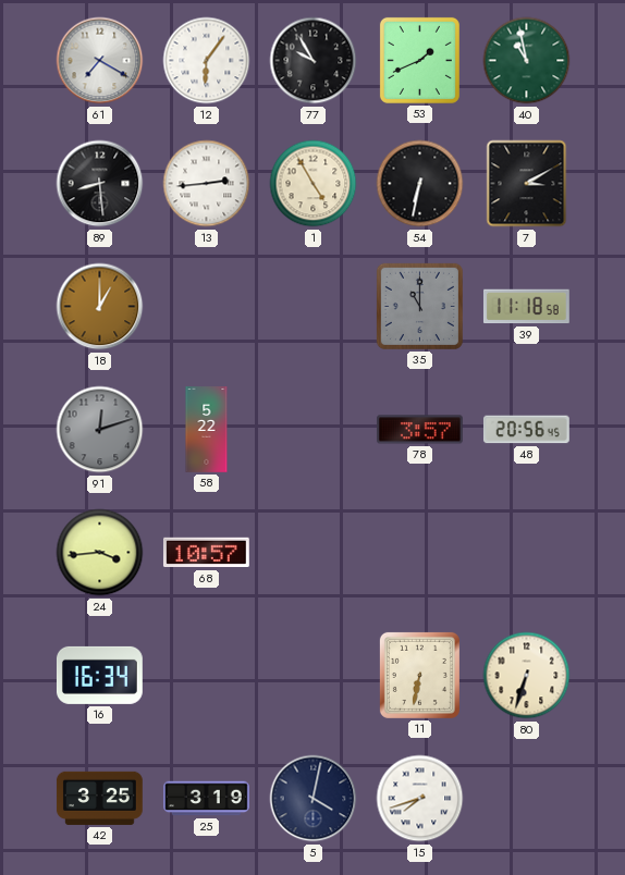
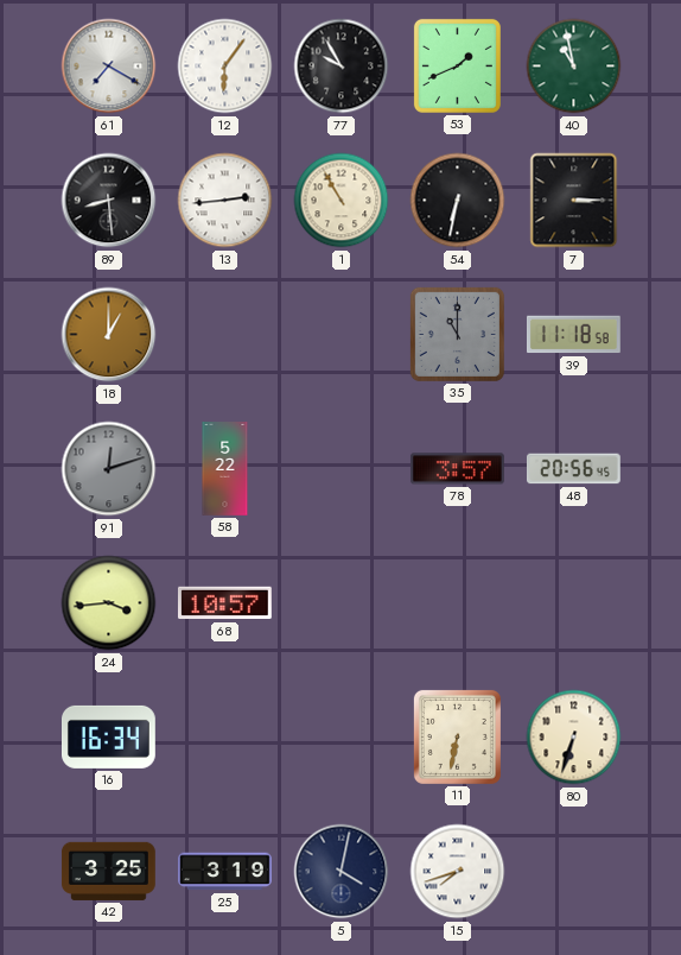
1: 4:55 -> 10:55
7: 3:10 -> 3:15
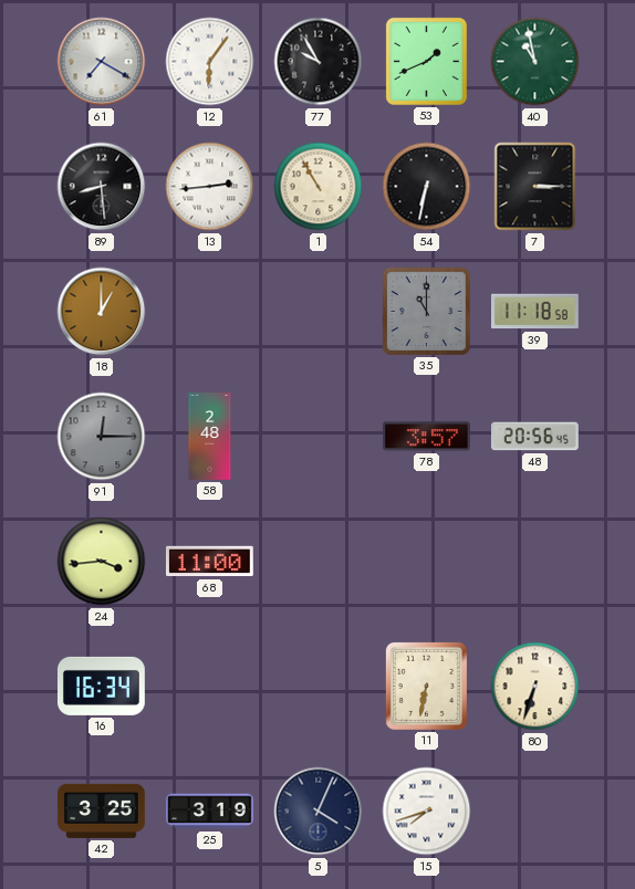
91: 12:12 -> 12:15
58: 5:22 -> 2:48
68: 10:57 -> 11:00
5: 4:02 -> 4:04
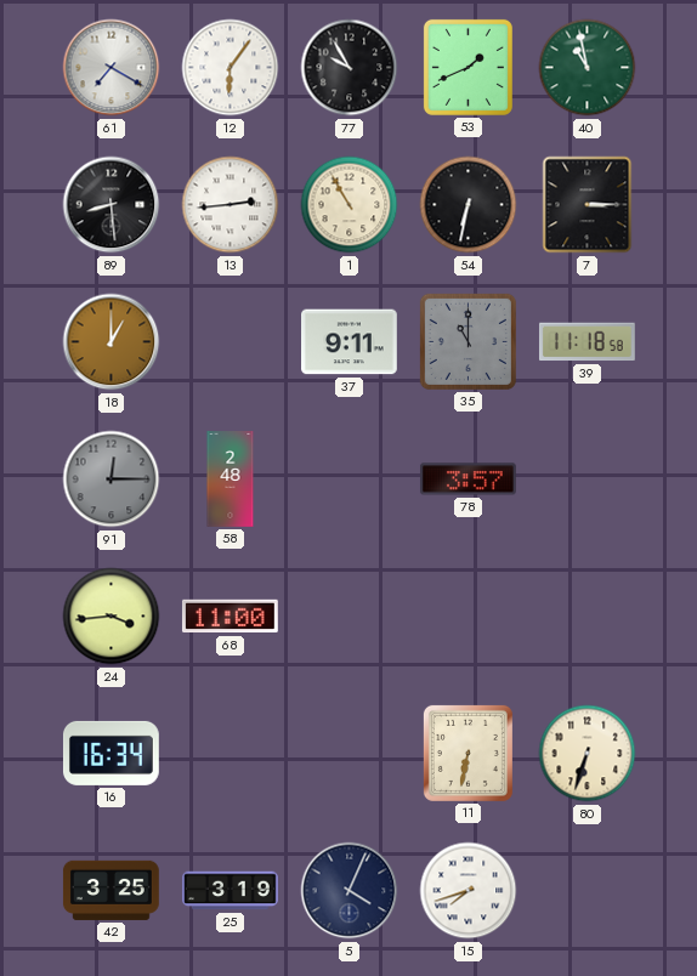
37: none -> 9:11
48: 20:56 -> none
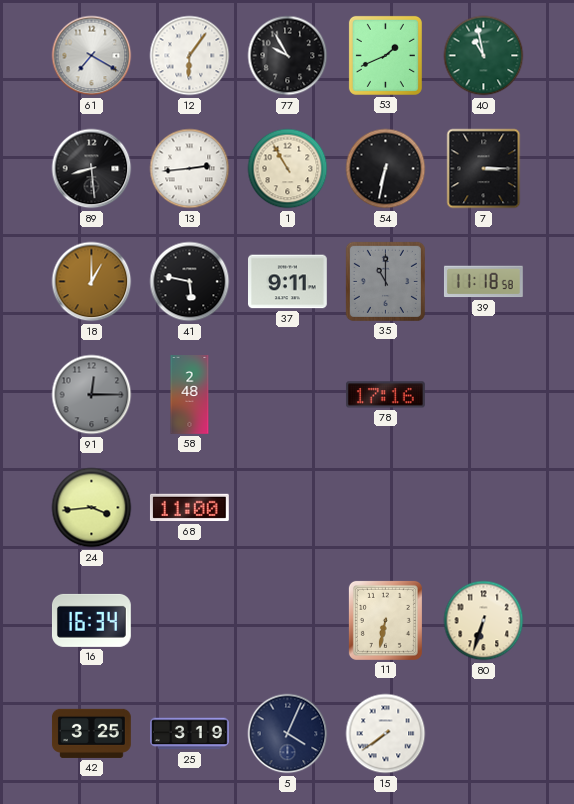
41: none -> 5:47
78: 3:57 -> 17:16
15: 7:42 -> 7:39
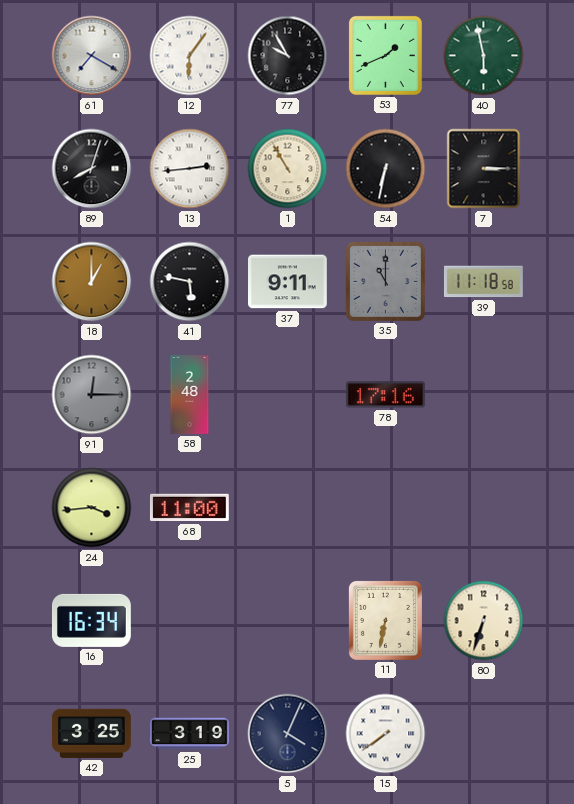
40: 10:58 -> 5:58
89: 8:29 -> 8:03
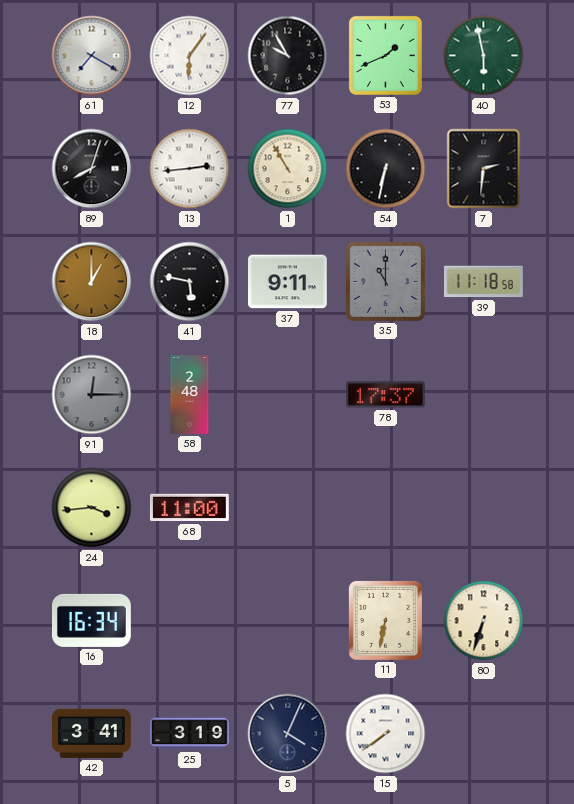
7: 3:15 -> 2:31
78: 17:16 -> 17:37
42: 3:25 -> 3:41
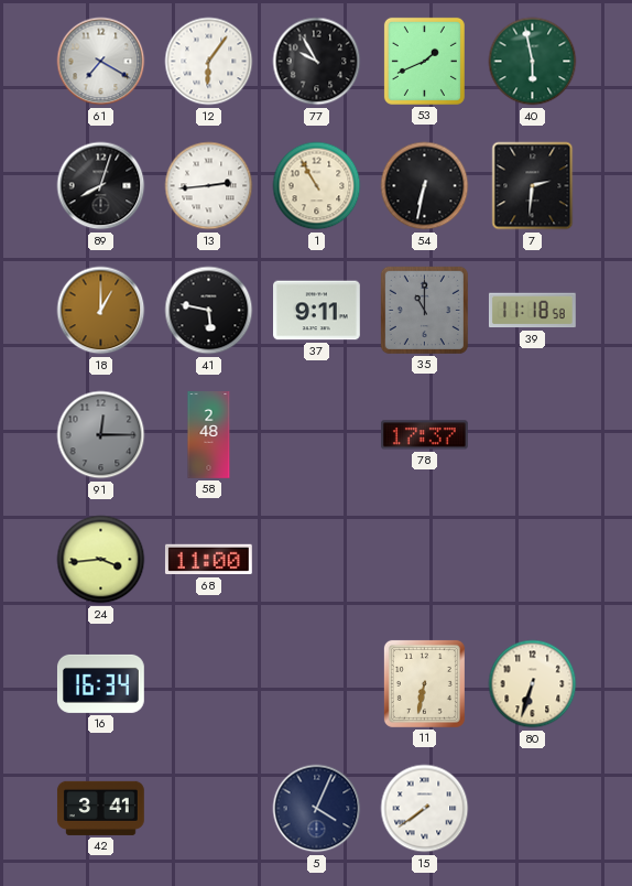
25: 3:19 -> none
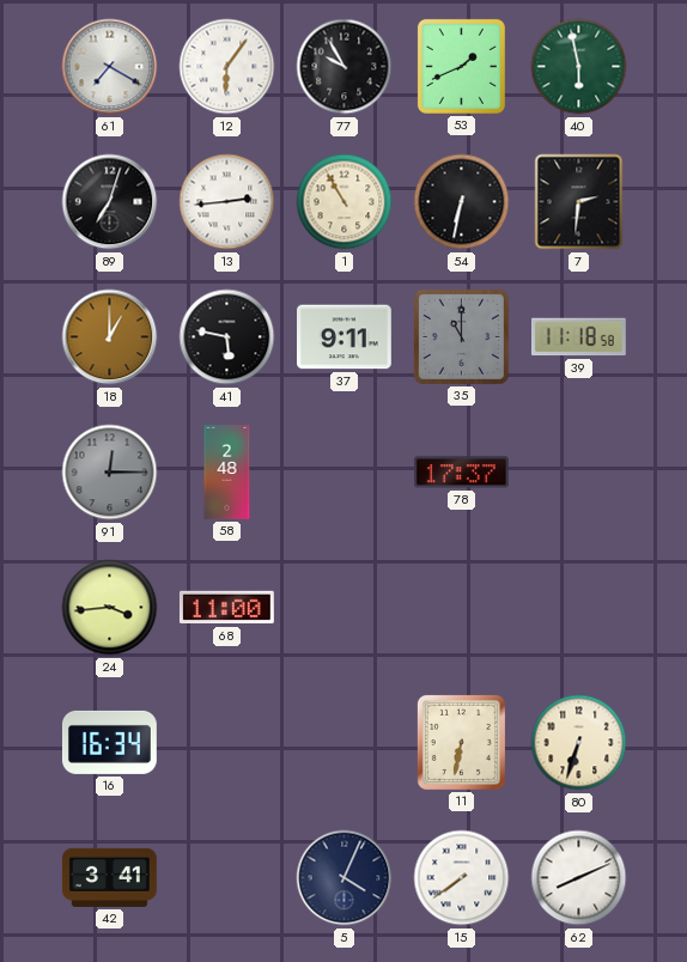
89: 8:03 -> 7:03
62: none -> 8:11
